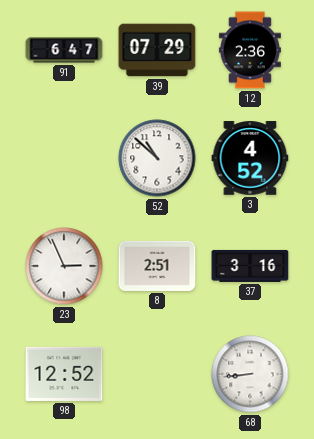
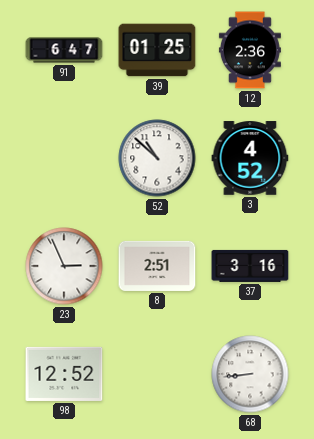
39: 07:29 -> 01:25
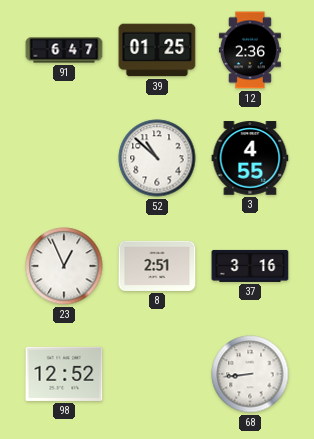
3: 4:52 -> 4:55
23: 2:56 -> 12:56
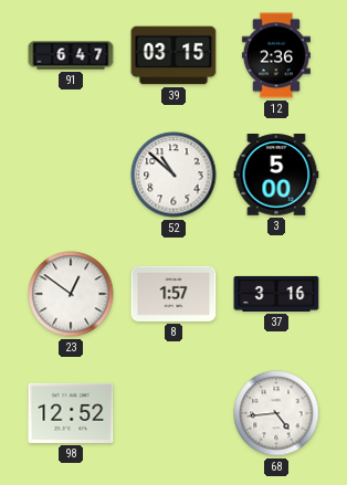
39: 01:25 -> 03:15
3: 4:55 -> 5:00
23: 12:56 -> 12:51
8: 2:51 -> 1:57
68: 8:44 -> 4:44
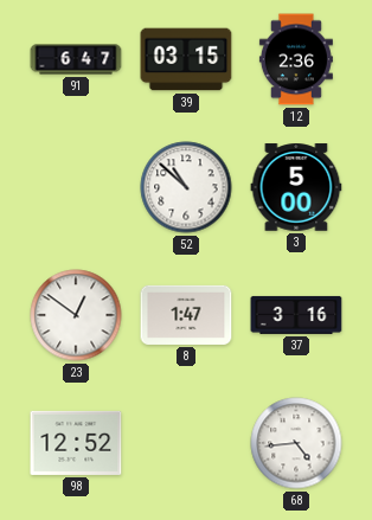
8: 1:57 -> 1:47
